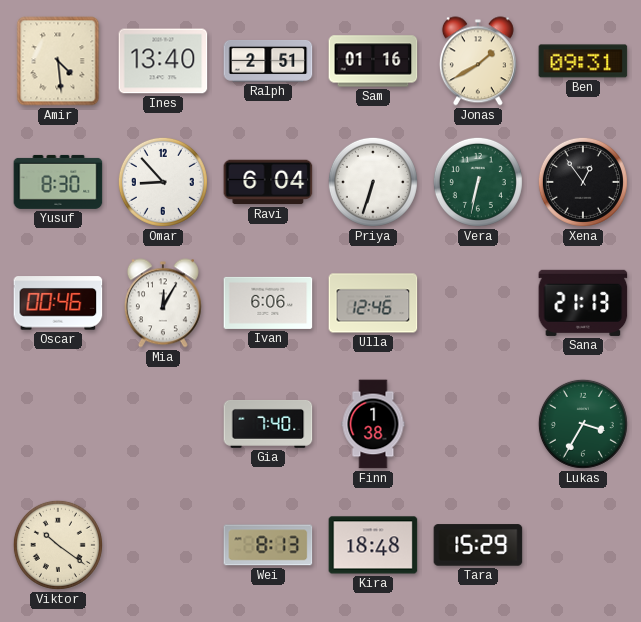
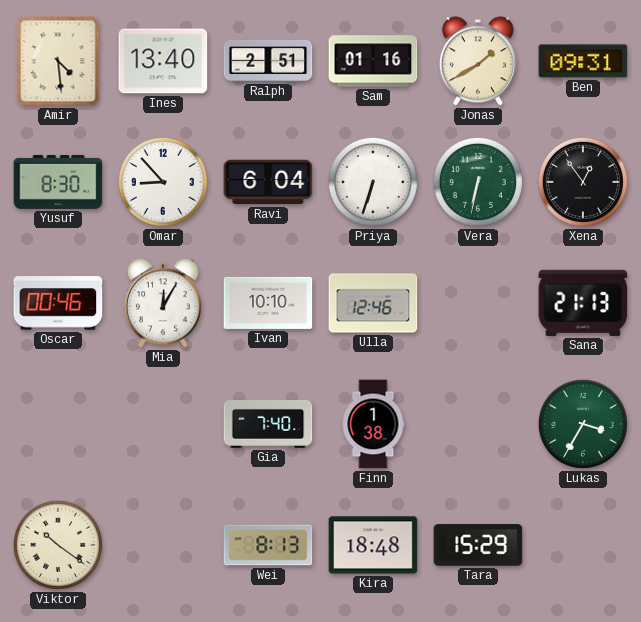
Ivan: 6:06 -> 10:10
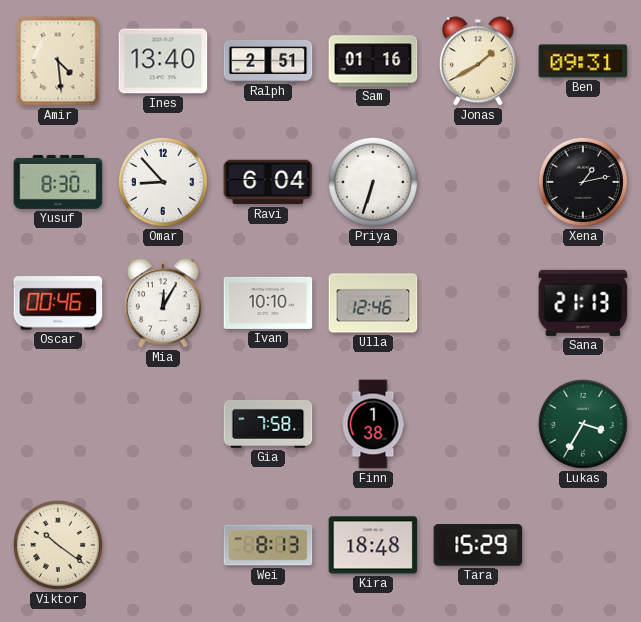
Vera: 6:32 -> none
Xena: 12:54 -> 1:13
Gia: 7:40 -> 7:58
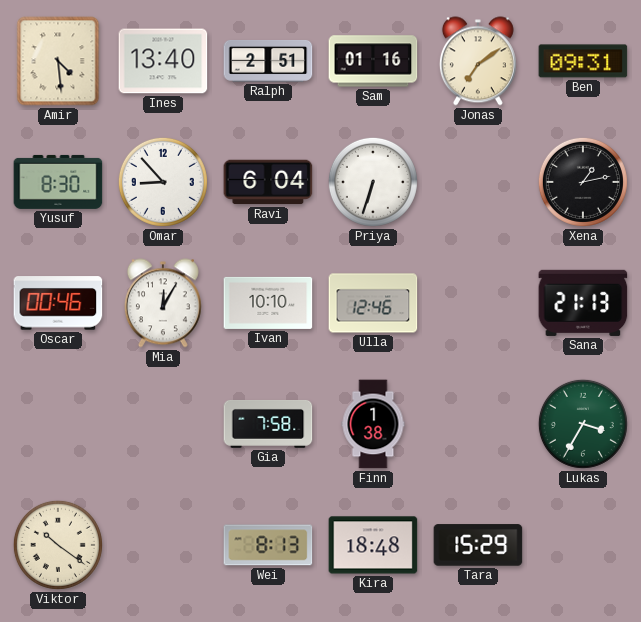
Jonas: 1:40 -> 7:09
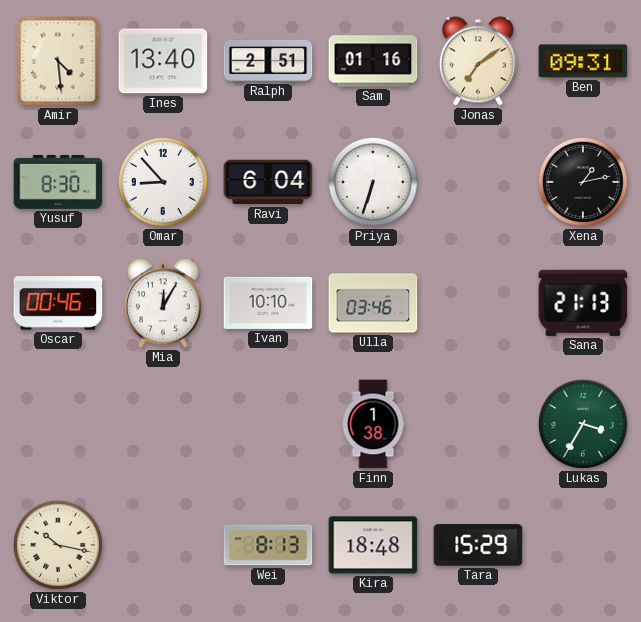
Ulla: 12:46 -> 03:46
Gia: 7:58 -> none
Viktor: 10:21 -> 10:17
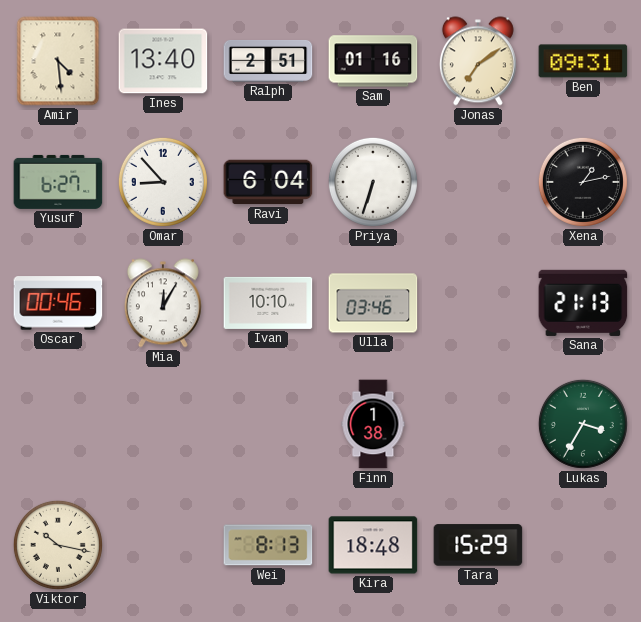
Yusuf: 8:30 -> 6:27
